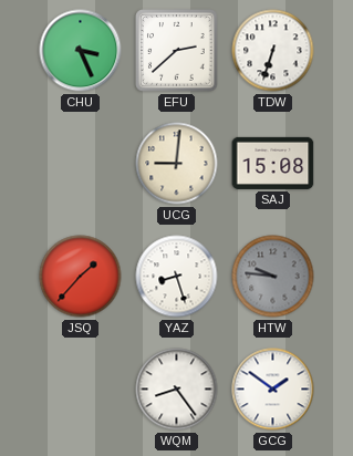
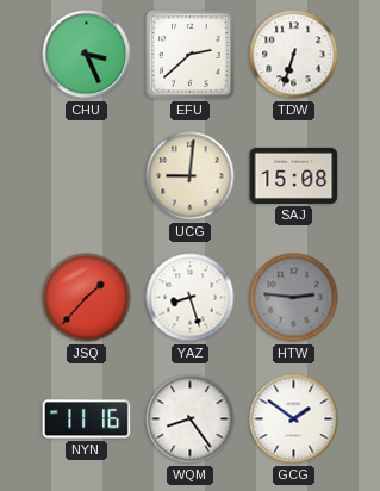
HTW: 9:46 -> 2:46
NYN: none -> 11:16
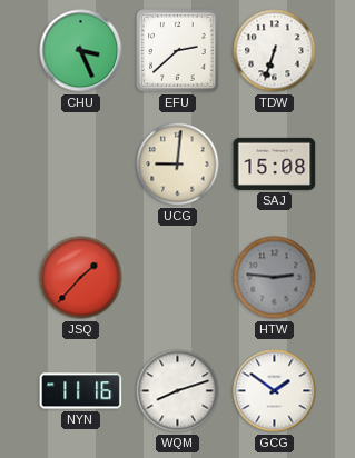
YAZ: 8:27 -> none
WQM: 8:24 -> 8:12
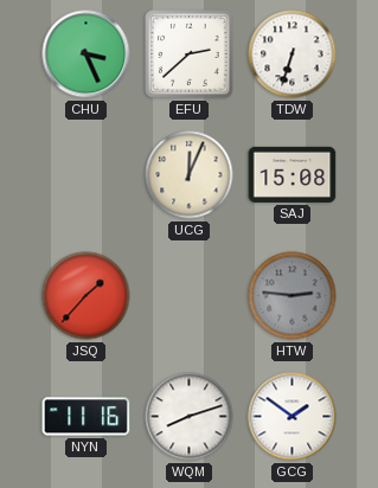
UCG: 9:01 -> 12:04
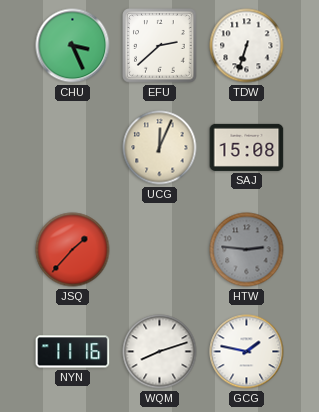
GCG: 1:51 -> 1:47
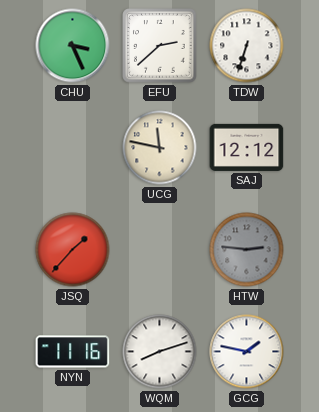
UCG: 12:04 -> 11:47
SAJ: 15:08 -> 12:12
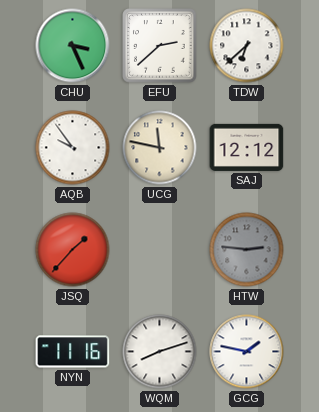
TDW: 6:33 -> 6:38
AQB: none -> 9:54
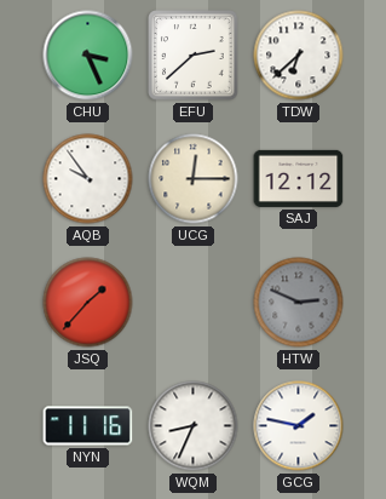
UCG: 11:47 -> 12:15
HTW: 2:46 -> 2:49
WQM: 8:12 -> 8:34
